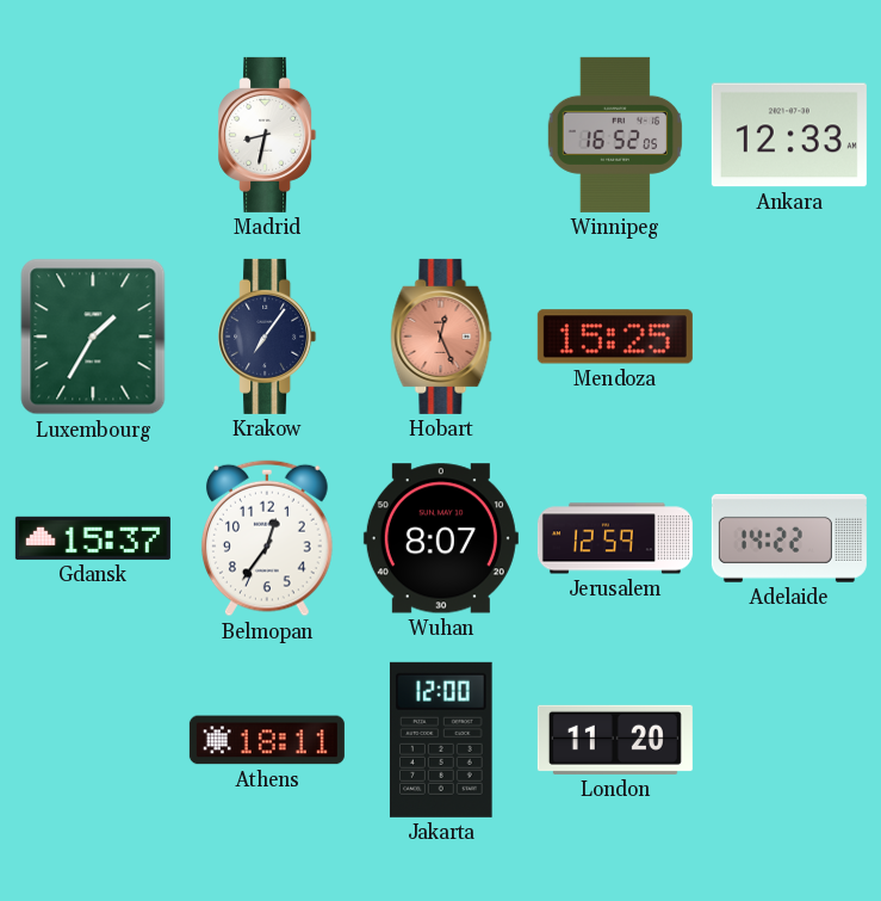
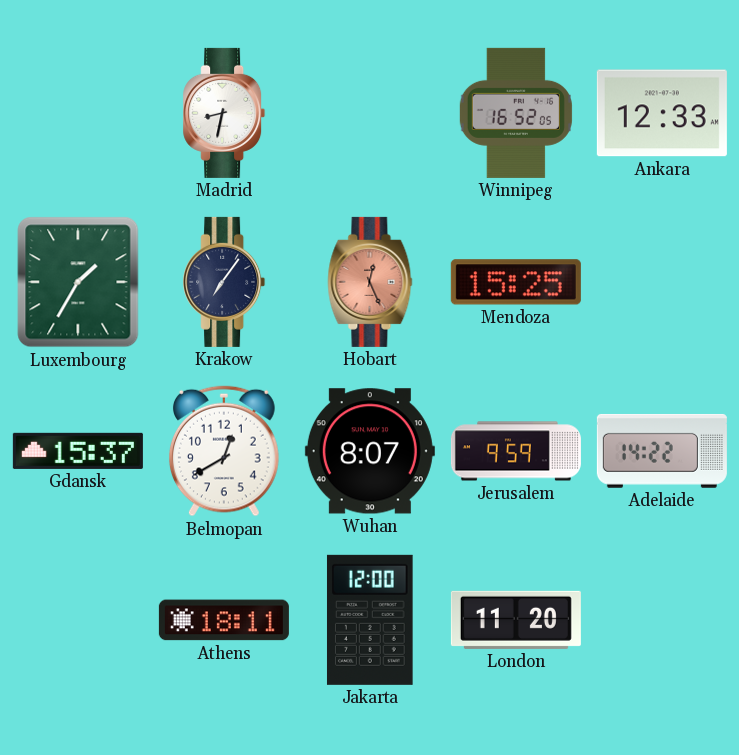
Belmopan: 12:36 -> 12:40
Jerusalem: 12:59 -> 9:59
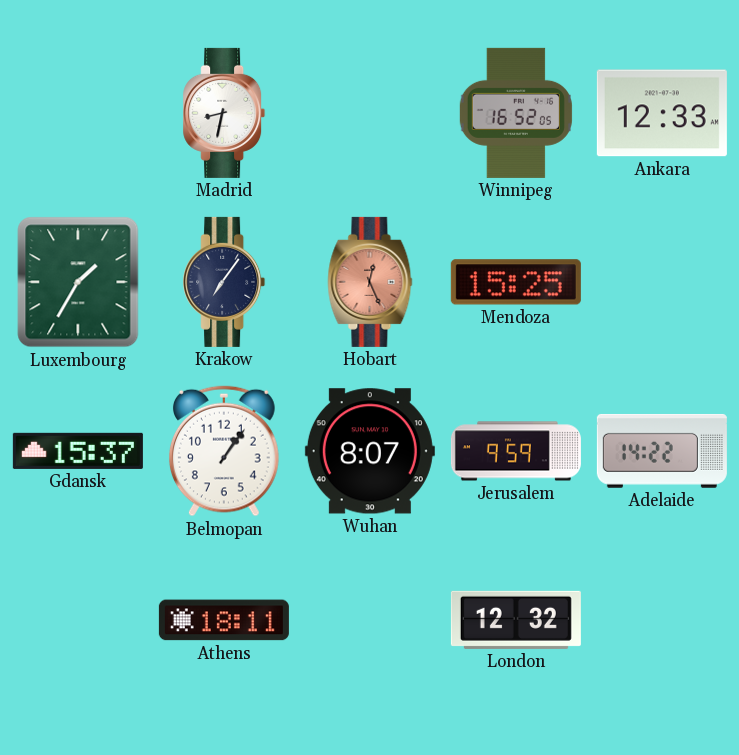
Belmopan: 12:40 -> 1:06
Jakarta: 12:00 -> none
London: 11:20 -> 12:32
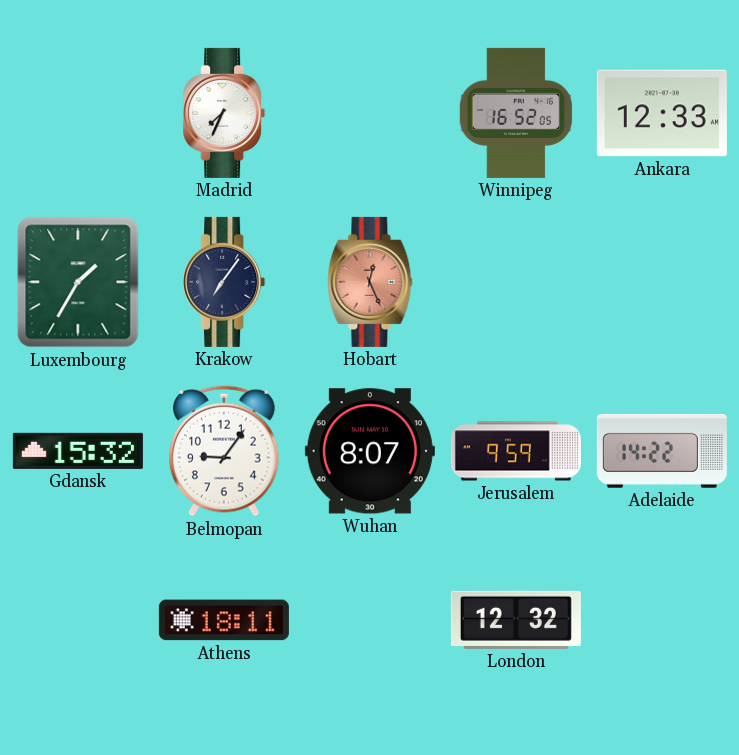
Madrid: 8:32 -> 7:34
Mendoza: 15:25 -> none
Gdansk: 15:37 -> 15:32
Belmopan: 1:06 -> 9:06
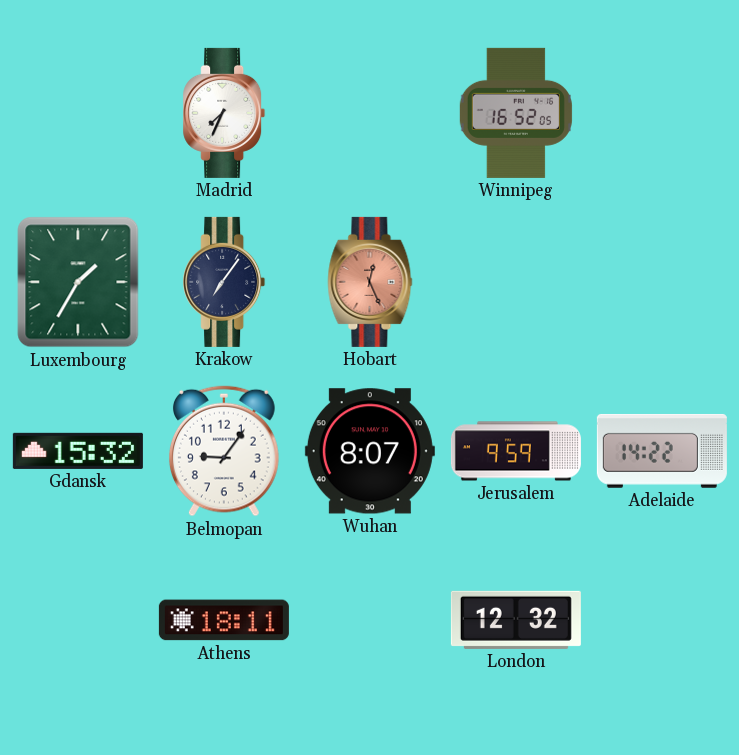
Ankara: 12:33 -> none
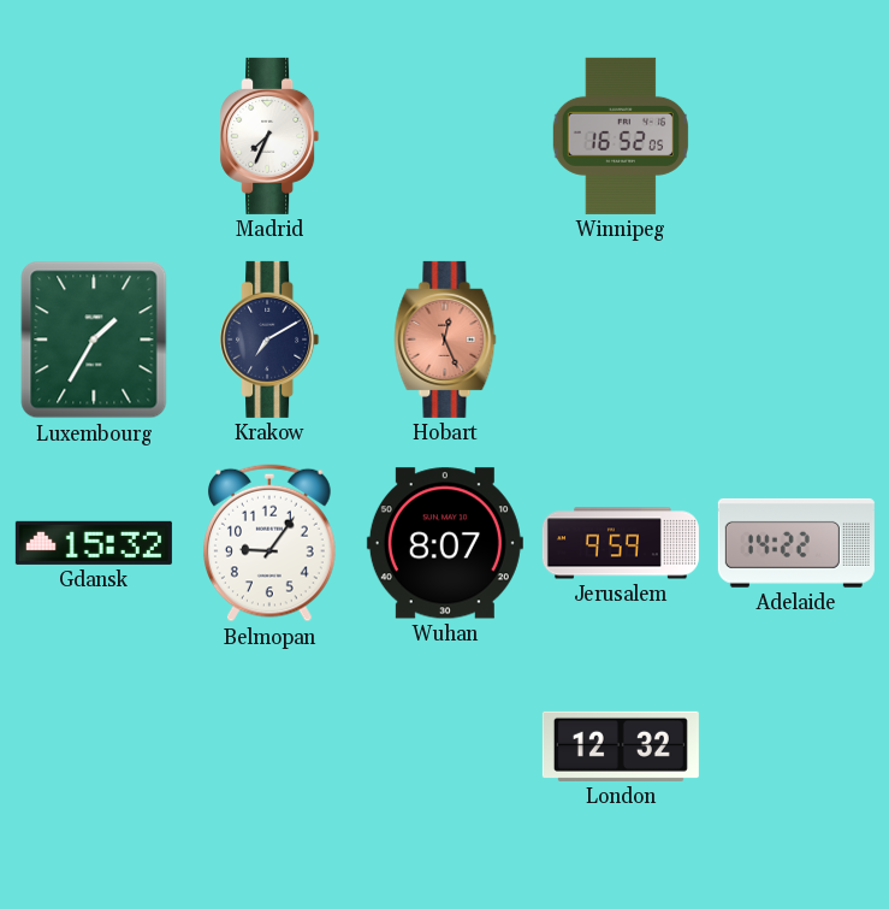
Krakow: 7:06 -> 7:10
Athens: 18:11 -> none
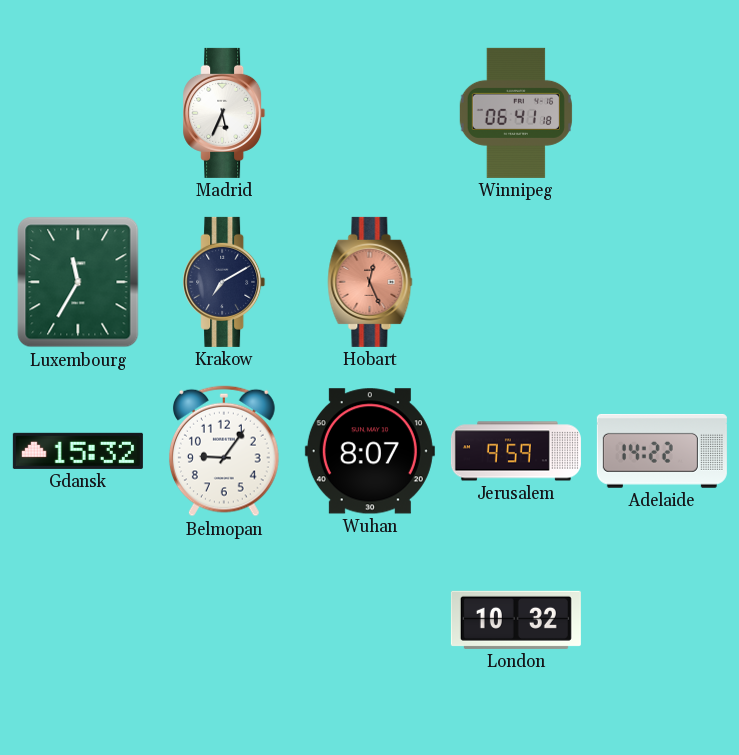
Madrid: 7:34 -> 5:34
Winnipeg: 16:52 -> 06:41
Luxembourg: 1:35 -> 11:35
London: 12:32 -> 10:32
